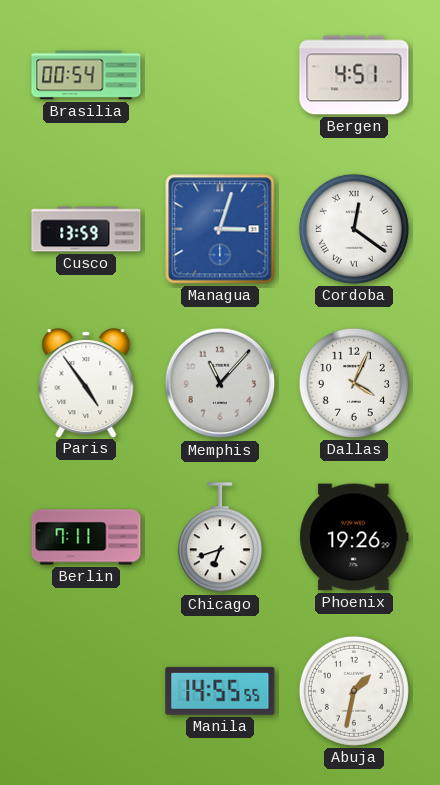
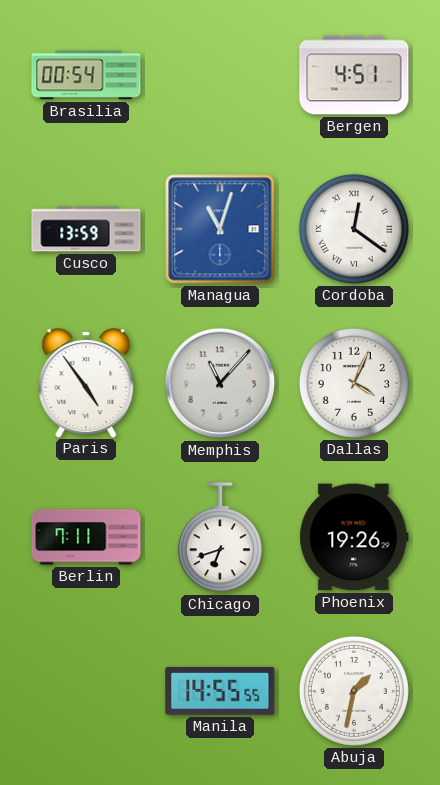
Managua: 3:03 -> 11:03
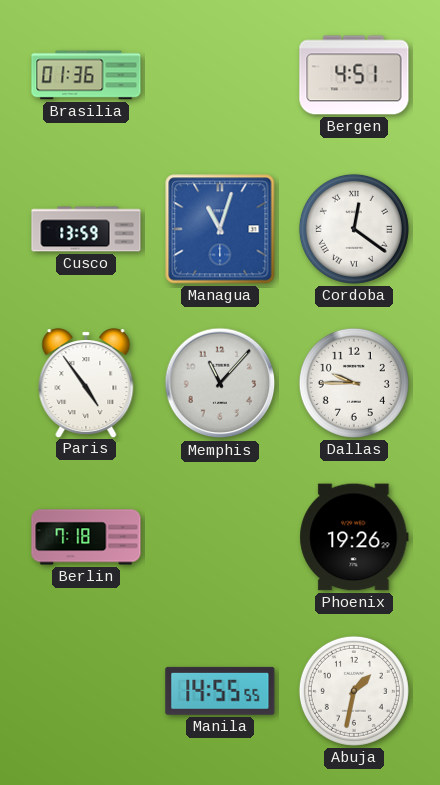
Brasilia: 00:54 -> 01:36
Dallas: 4:04 -> 9:45
Berlin: 7:11 -> 7:18
Chicago: 6:42 -> none
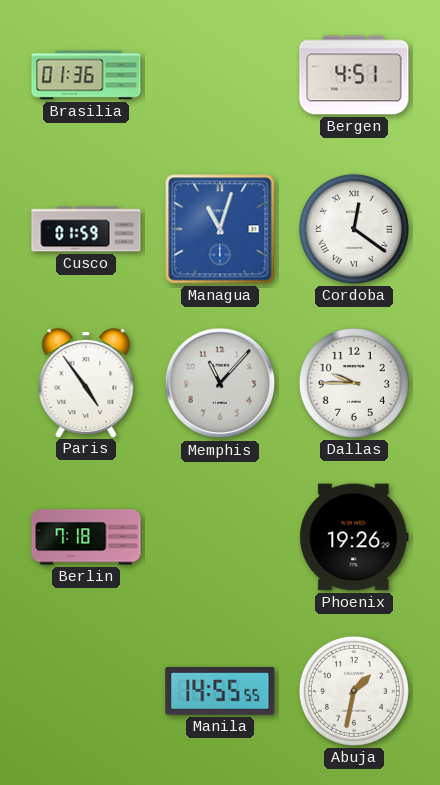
Cusco: 13:59 -> 01:59
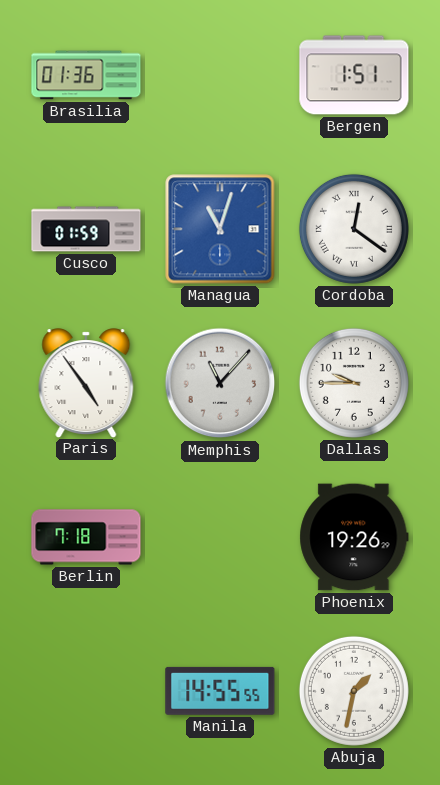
Bergen: 4:51 -> 1:51
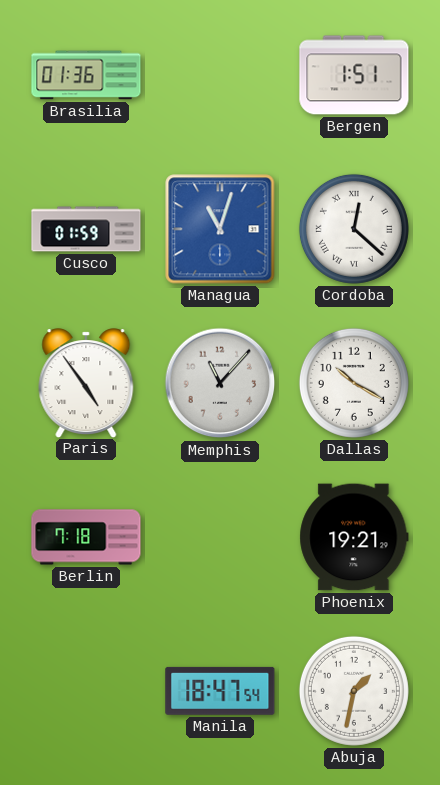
Cordoba: 12:21 -> 12:22
Dallas: 9:45 -> 10:20
Phoenix: 19:26 -> 19:21
Manila: 14:55 -> 18:47
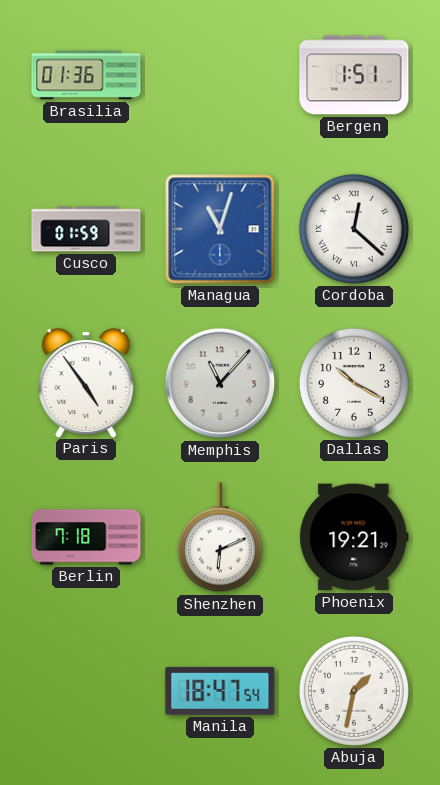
Shenzhen: none -> 6:11
